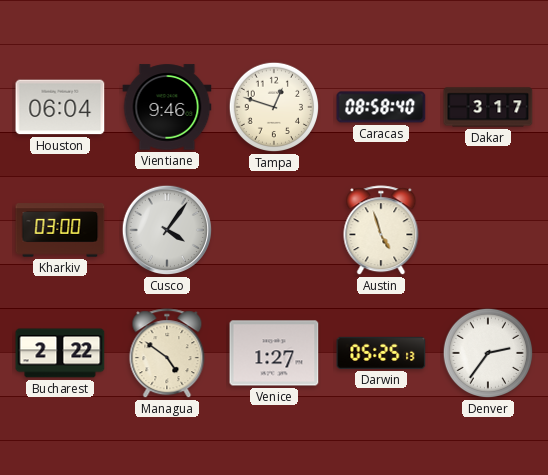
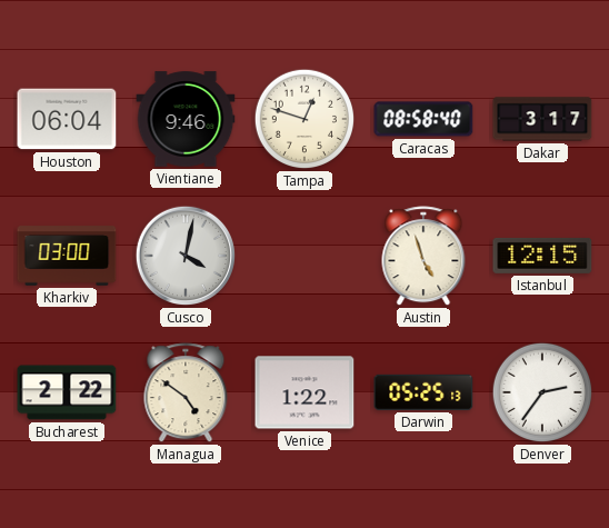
Cusco: 4:06 -> 4:02
Istanbul: none -> 12:15
Venice: 1:27 -> 1:22
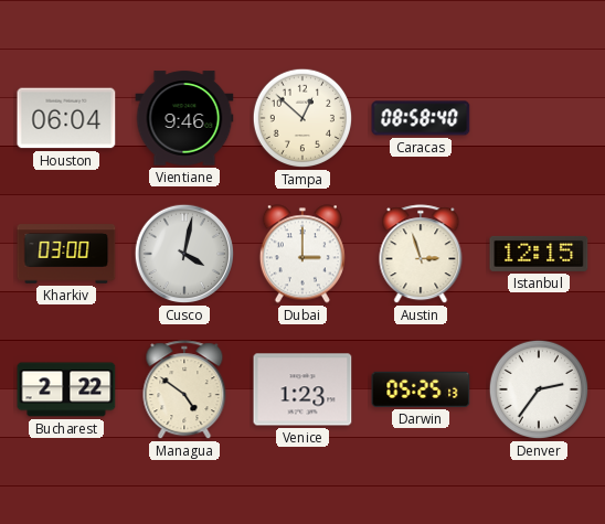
Tampa: 12:48 -> 12:52
Dakar: 3:17 -> none
Dubai: none -> 3:00
Austin: 4:57 -> 2:57
Venice: 1:22 -> 1:23
